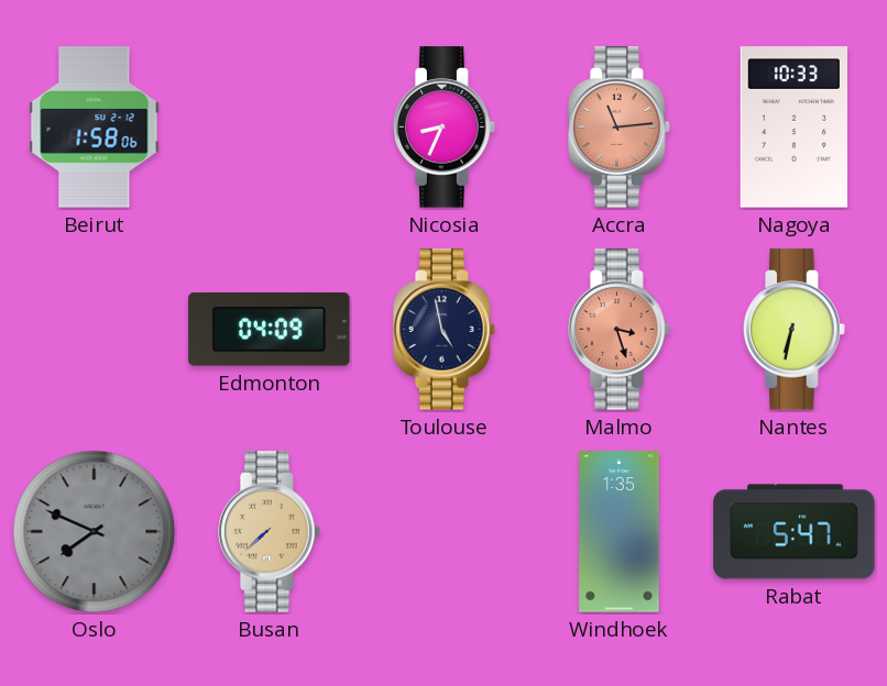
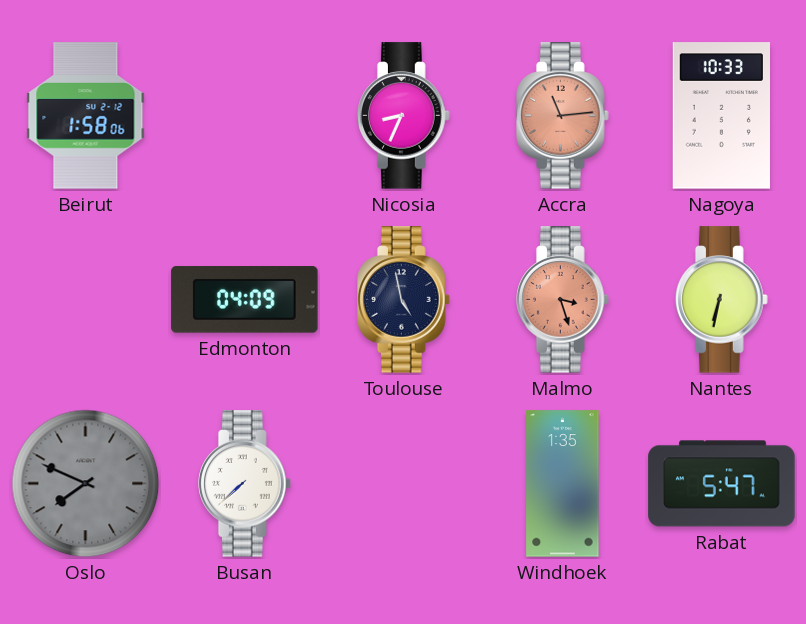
Busan dial: champagne -> white
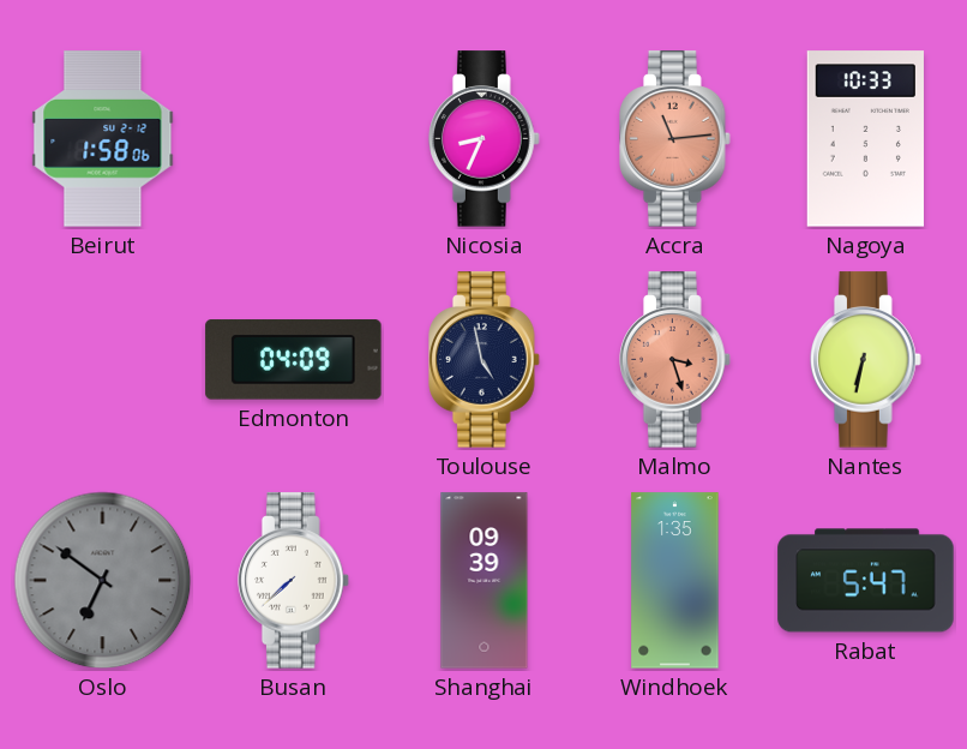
Oslo: 7:49 -> 6:51
Shanghai: none -> 09:39
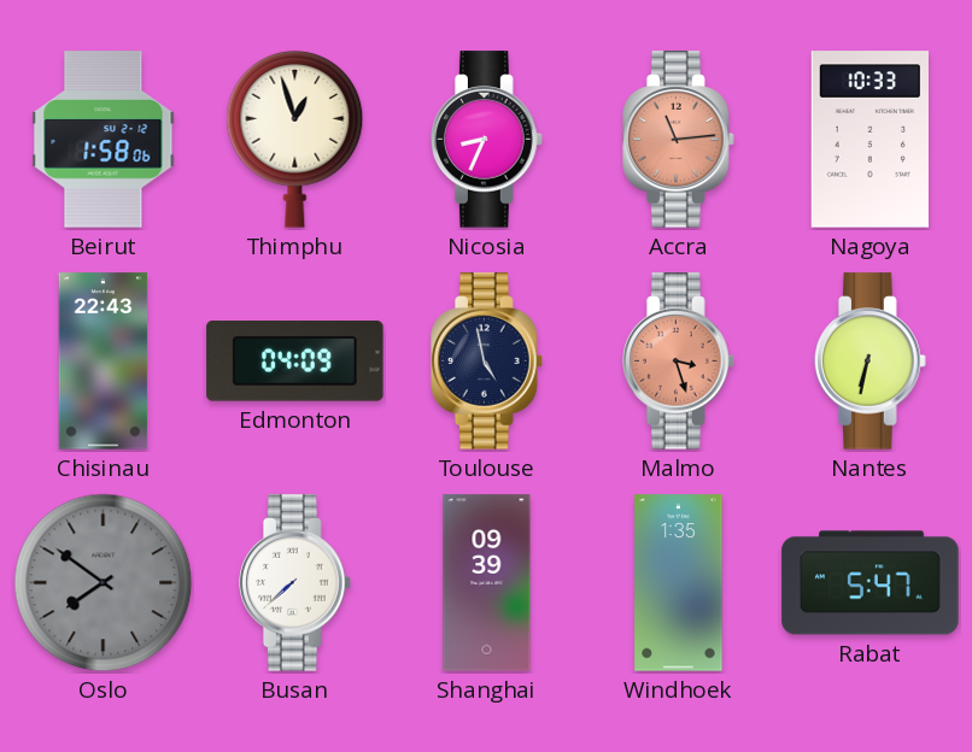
Thimphu: none -> 12:57
Chisinau: none -> 22:43
Oslo: 6:51 -> 7:51
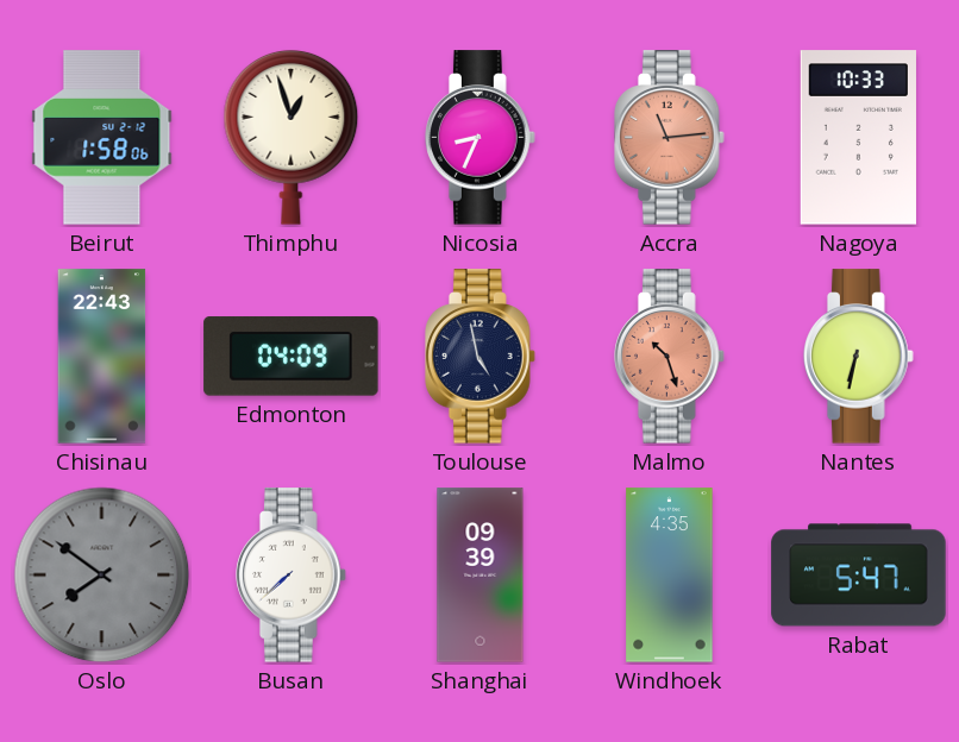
Malmo: 3:27 -> 10:27
Windhoek: 1:35 -> 4:35
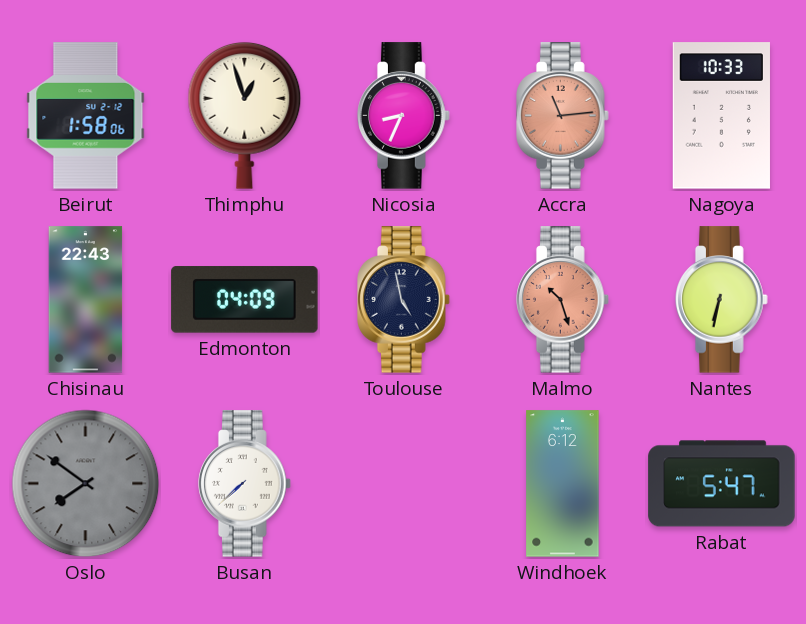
Shanghai: 09:39 -> none
Windhoek: 4:35 -> 6:12
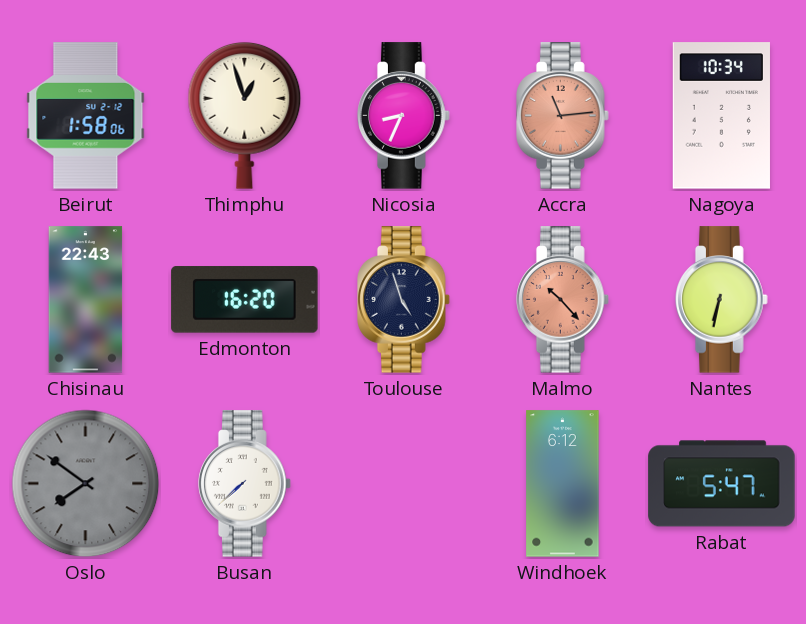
Nagoya: 10:33 -> 10:34
Edmonton: 04:09 -> 16:20
Toulouse: 4:58 -> 4:57
Malmo: 10:27 -> 10:23
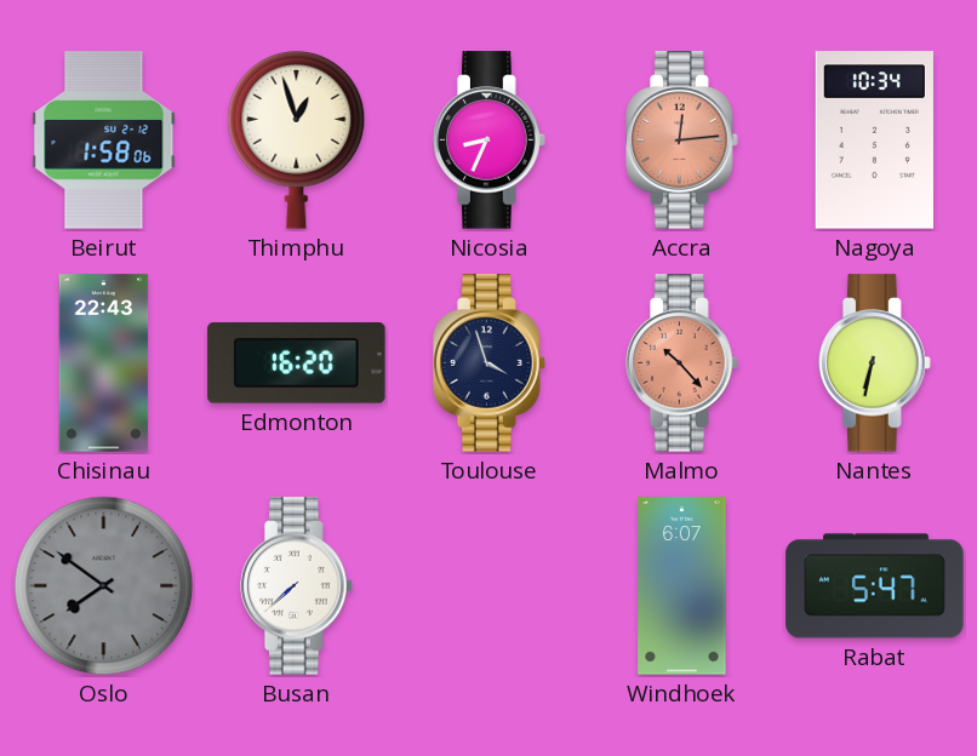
Accra: 11:14 -> 12:14
Toulouse: 4:57 -> 3:57
Windhoek: 6:12 -> 6:07
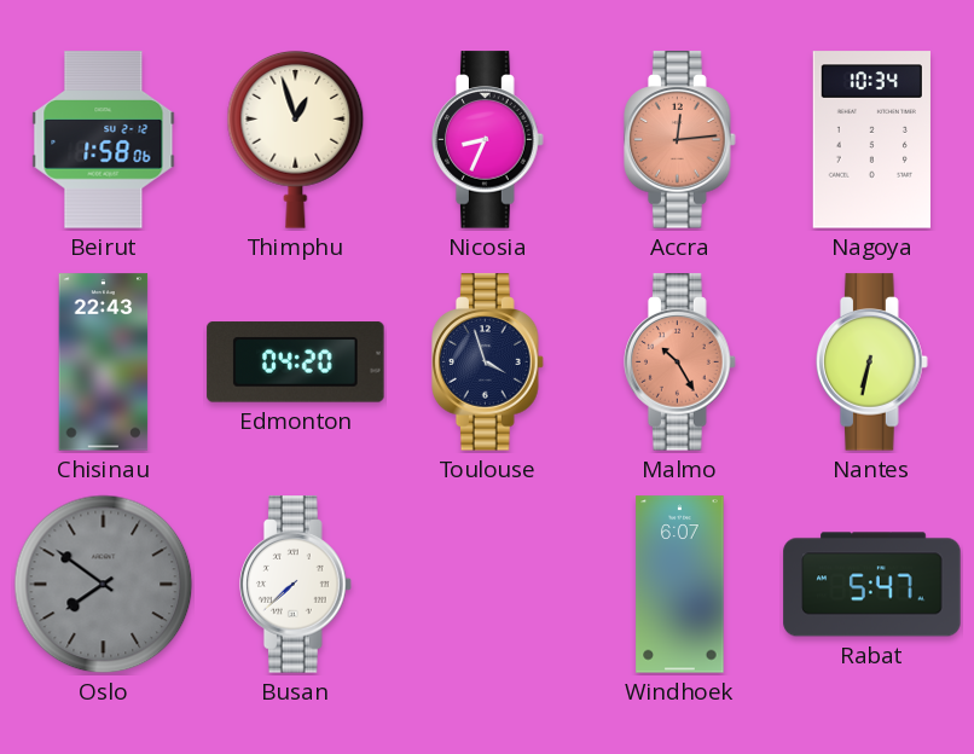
Edmonton: 16:20 -> 04:20
Malmo: 10:23 -> 10:25
